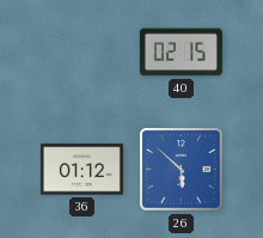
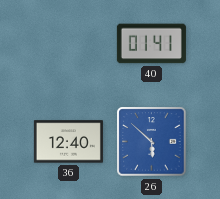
40: 02:15 -> 01:41
36: 01:12 -> 12:40
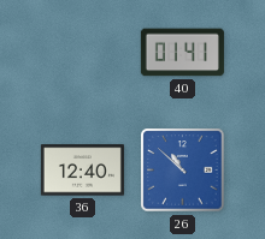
26: 5:52 -> 10:52
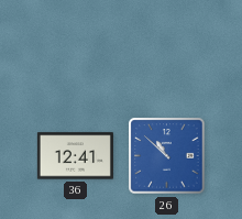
40: 01:41 -> none
36: 12:40 -> 12:41
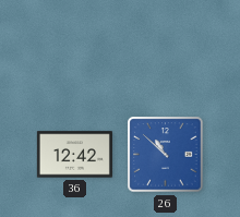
36: 12:41 -> 12:42
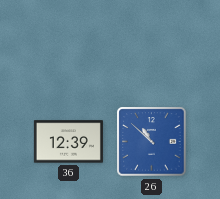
36: 12:42 -> 12:39
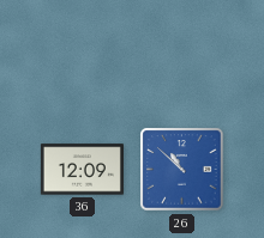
36: 12:39 -> 12:09
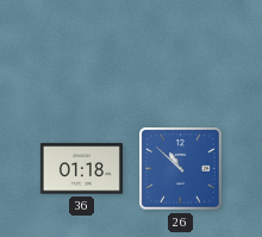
36: 12:09 -> 01:18
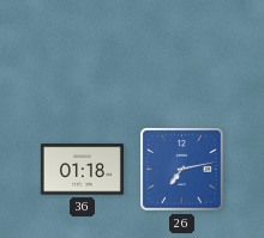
26: 10:52 -> 7:13
